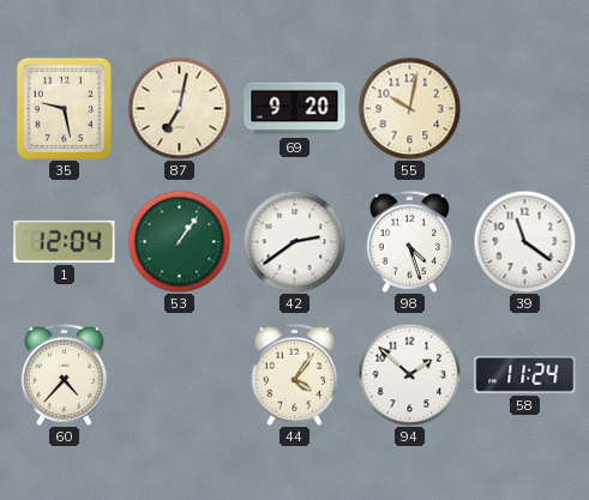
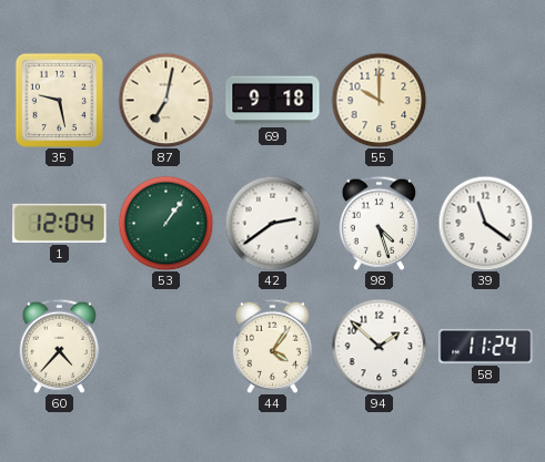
69: 9:20 -> 9:18
55: 10:02 -> 10:00
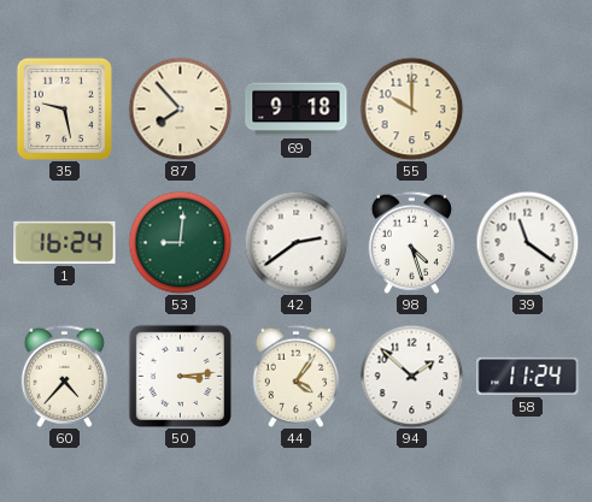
87: 7:02 -> 7:53
1: 12:04 -> 16:24
53: 1:06 -> 9:01
50: none -> 3:14
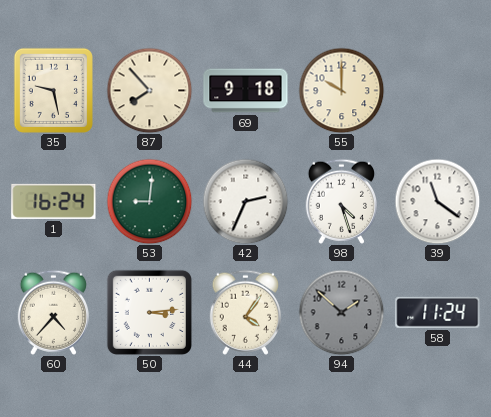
42: 2:39 -> 2:34
94 dial: white -> grey
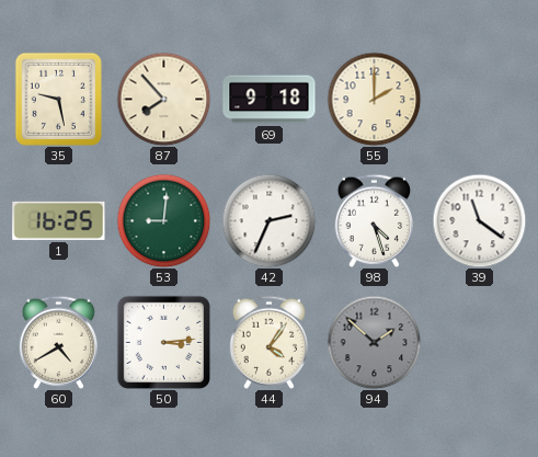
55: 10:00 -> 2:00
1: 16:24 -> 16:25
60: 4:37 -> 4:40
58: 11:24 -> none
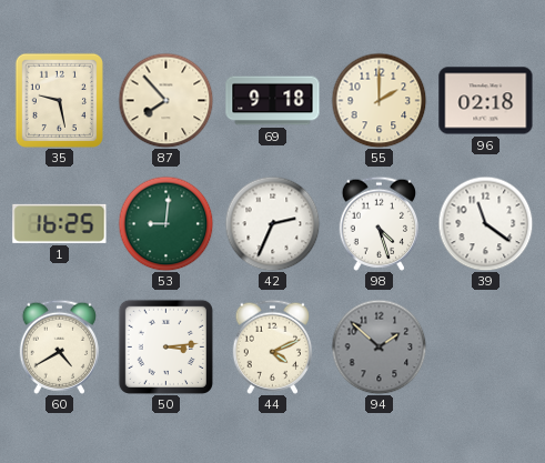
96: none -> 02:18
44: 4:06 -> 4:11
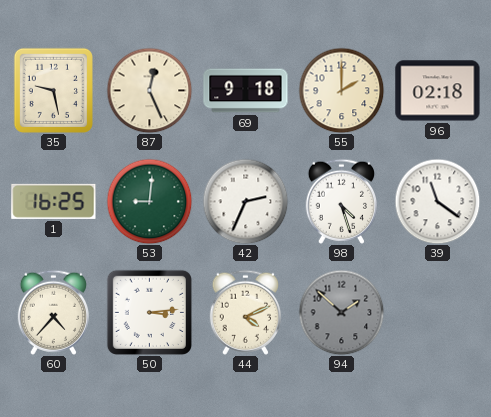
87: 7:53 -> 12:26
60: 4:40 -> 4:37
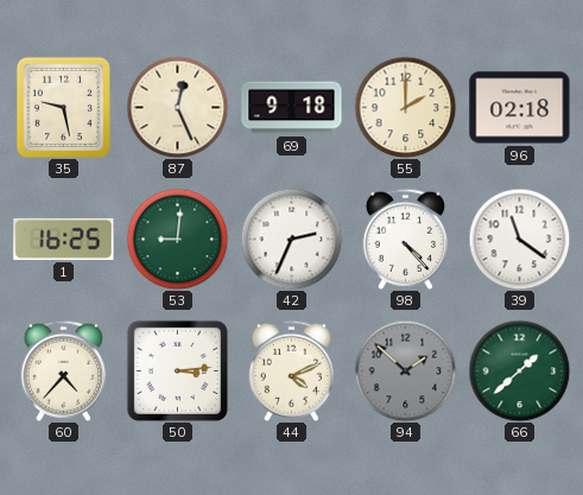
98: 4:27 -> 4:23
66: none -> 1:38
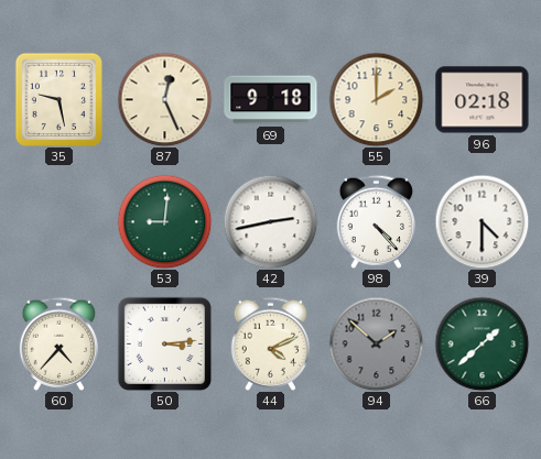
1: 16:25 -> none
42: 2:34 -> 2:43
39: 11:21 -> 4:30
